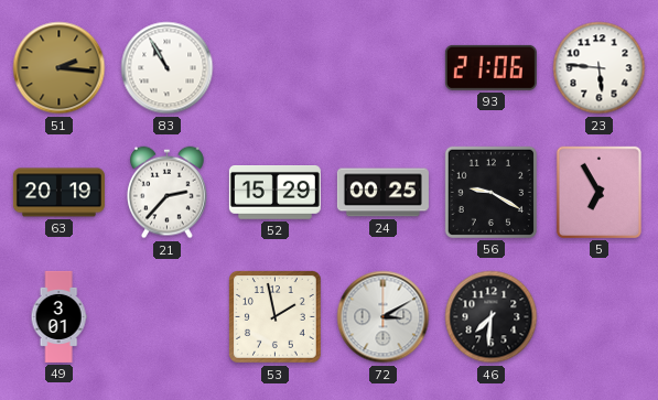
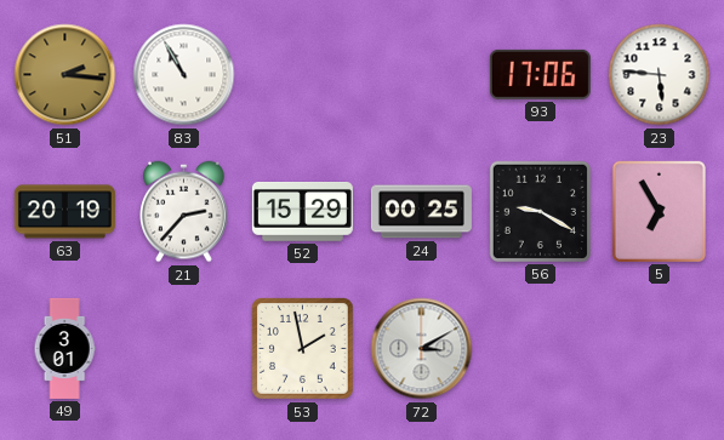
93: 21:06 -> 17:06
46: 7:31 -> none
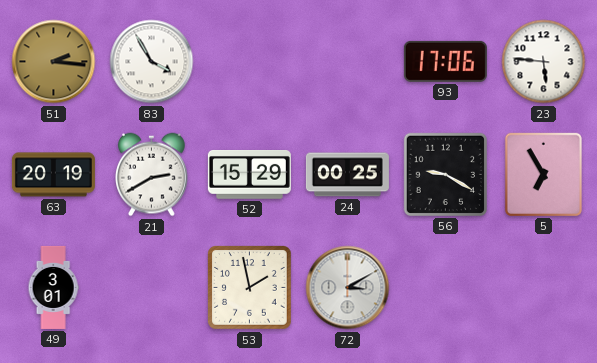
83: 10:55 -> 3:55
21: 2:37 -> 2:40
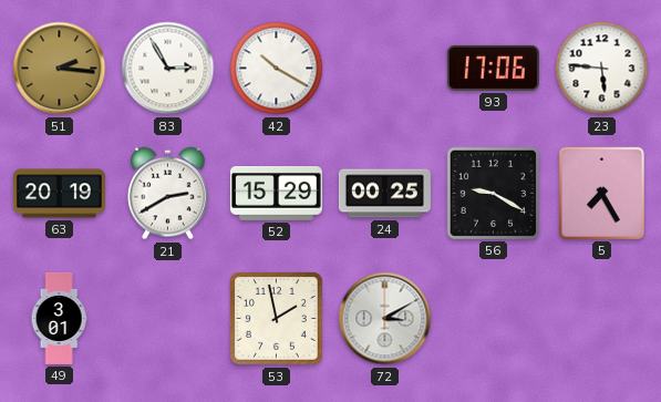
83: 3:55 -> 2:55
42: none -> 10:20
5: 6:55 -> 7:25
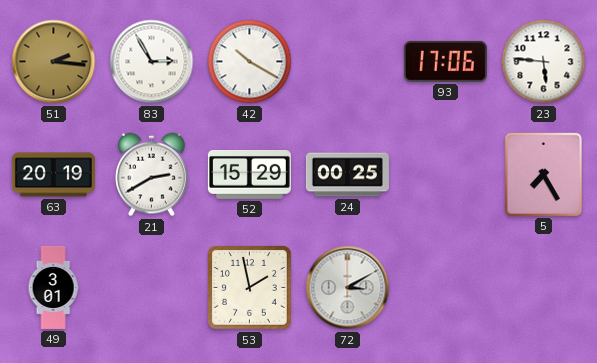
56: 9:20 -> none
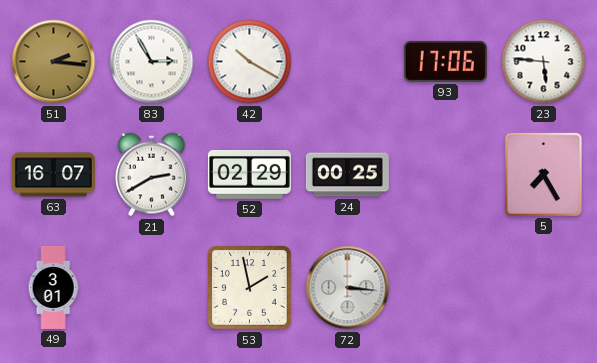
63: 20:19 -> 16:07
52: 15:29 -> 02:29
72: 3:10 -> 3:16
